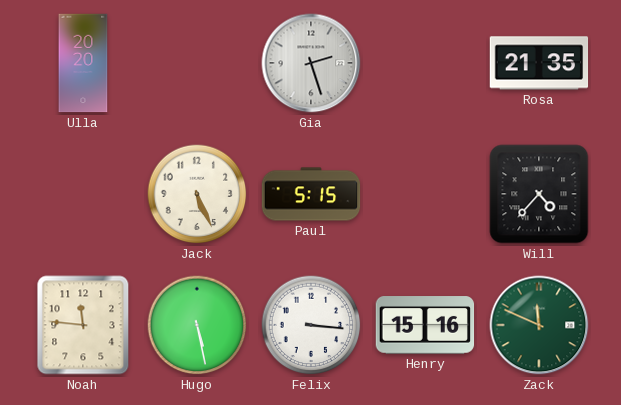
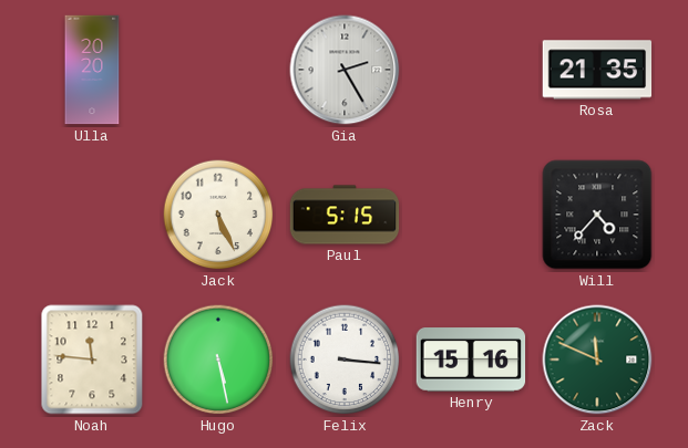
Gia: 2:27 -> 2:25
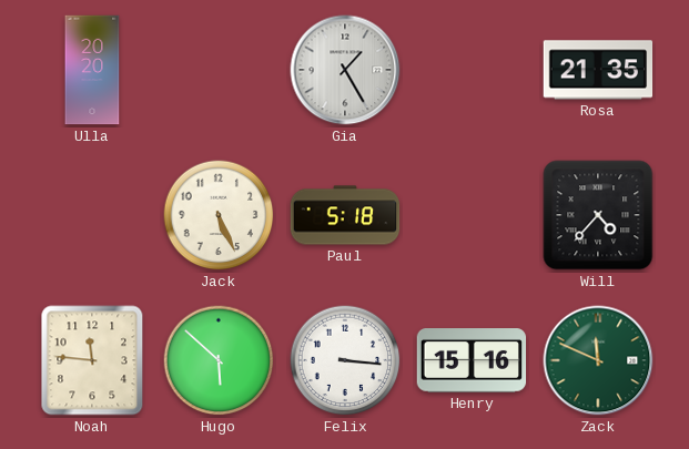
Gia: 2:25 -> 1:25
Paul: 5:15 -> 5:18
Hugo: 5:28 -> 5:52
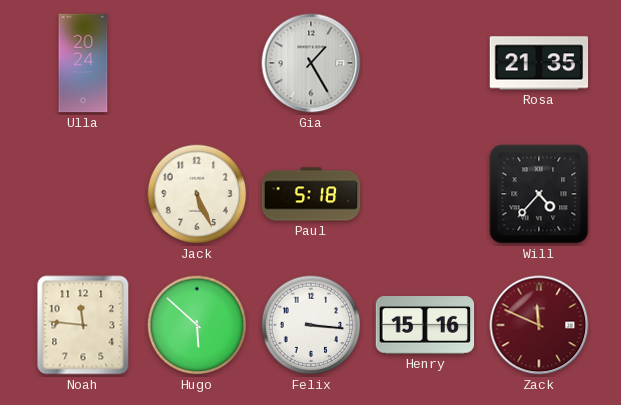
Ulla: 20:20 -> 20:24
Zack dial: green -> burgundy
